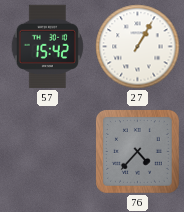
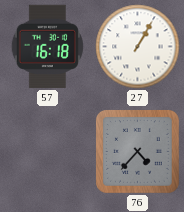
57: 15:42 -> 16:18
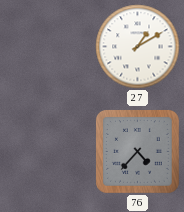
57: 16:18 -> none
27: 1:05 -> 1:10
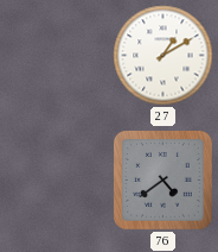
76: 4:37 -> 4:39
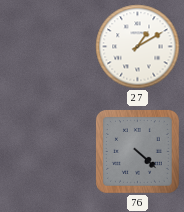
76: 4:39 -> 4:22
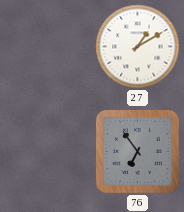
76: 4:22 -> 6:54
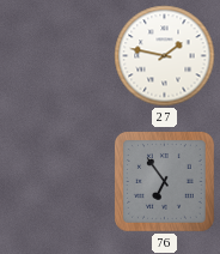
27: 1:10 -> 1:47
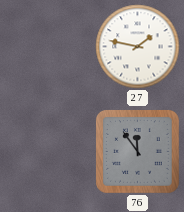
76: 6:54 -> 11:54
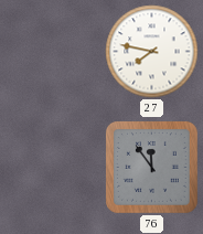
27: 1:47 -> 7:47
